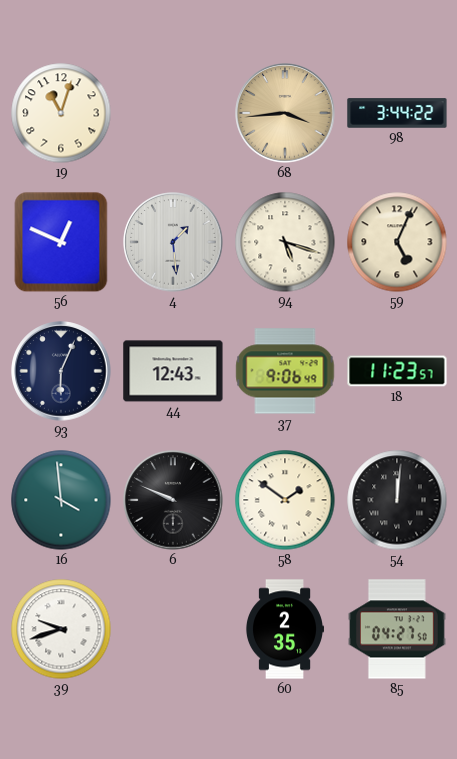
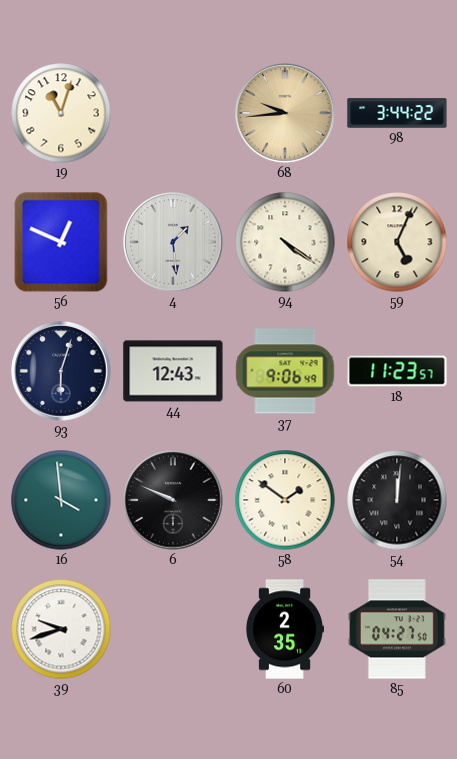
68: 3:44 -> 9:44
94: 5:18 -> 4:21
93: 6:04 -> 6:03
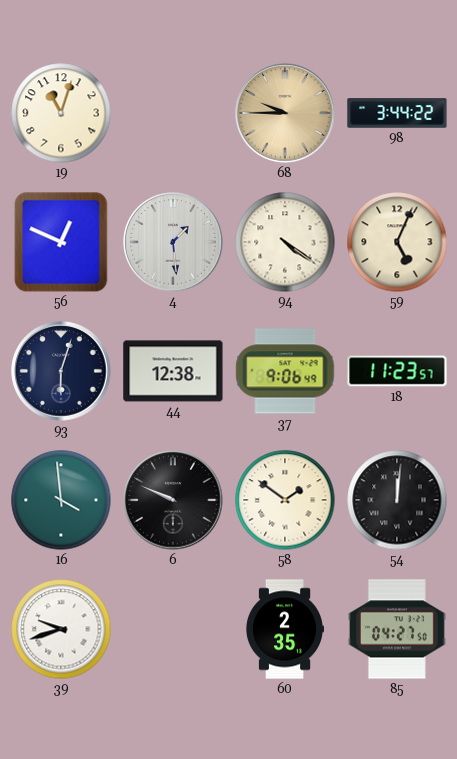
68: 9:44 -> 9:45
44: 12:43 -> 12:38
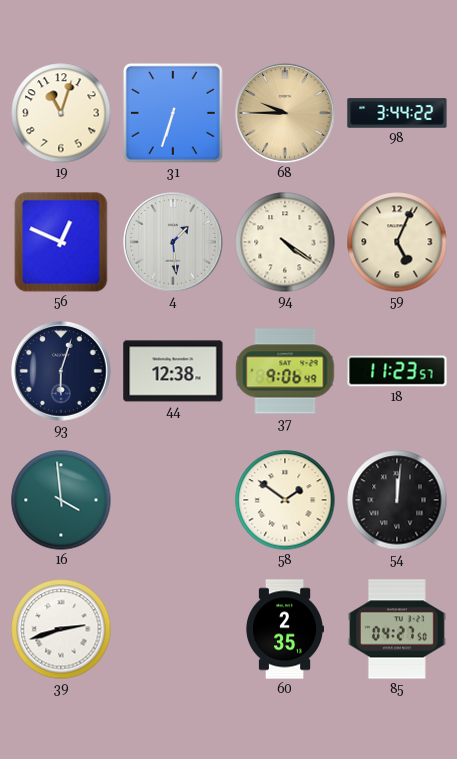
31: none -> 6:33
6: 9:49 -> none
39: 9:42 -> 2:42
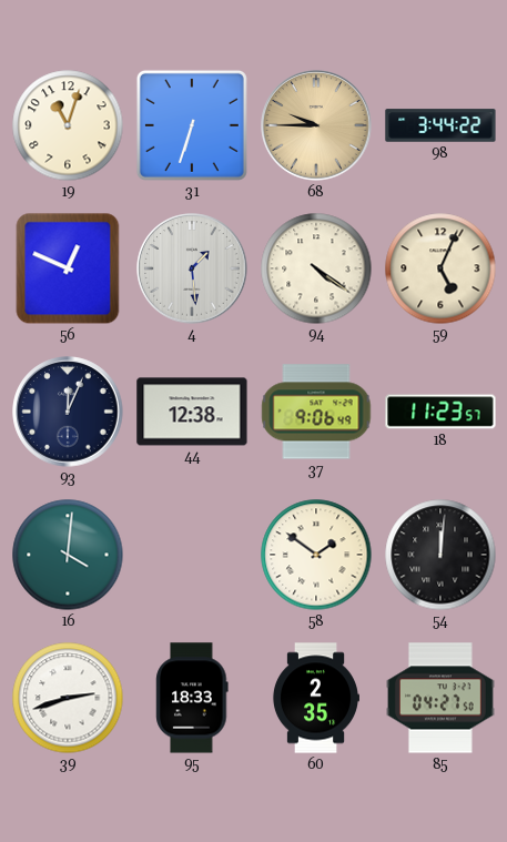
93: 6:03 -> 12:04
16: 3:59 -> 4:01
95: none -> 18:33
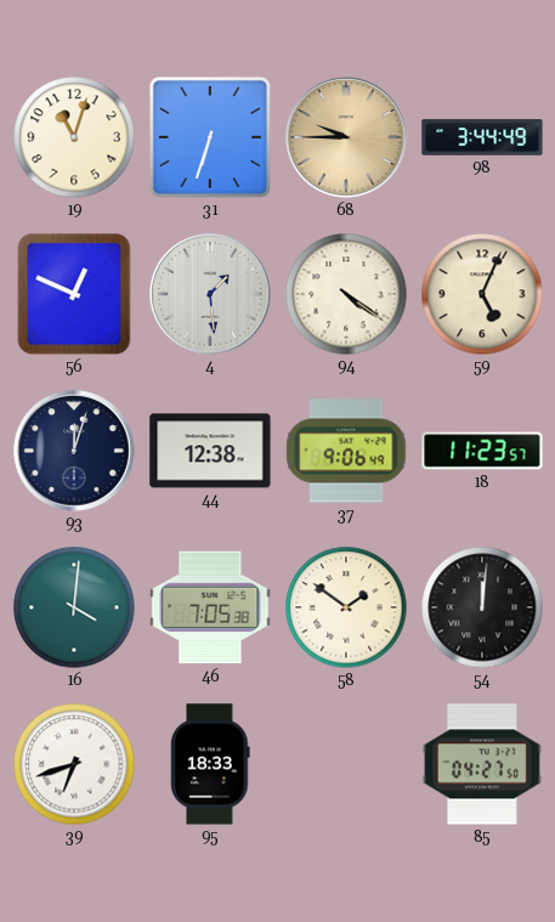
98: 3:44:22 -> 3:44:49
93: 12:04 -> 12:03
46: none -> 7:05
39: 2:42 -> 6:42
60: 2:35 -> none
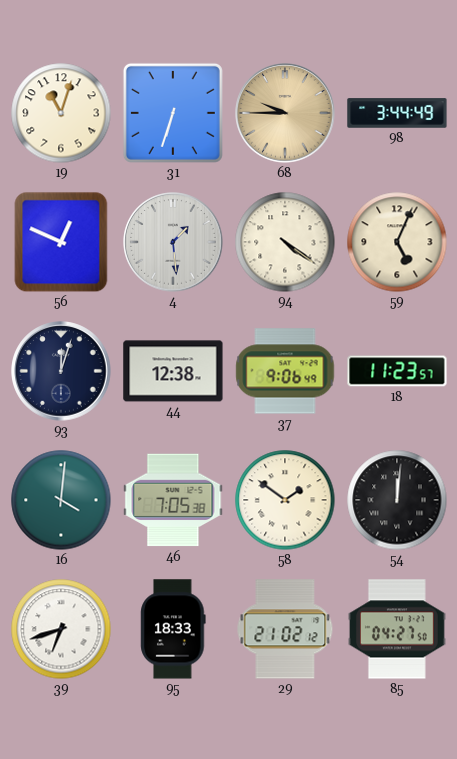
29: none -> 21:02
